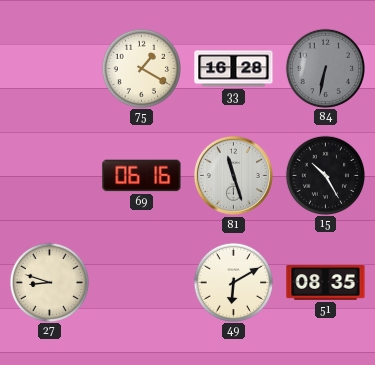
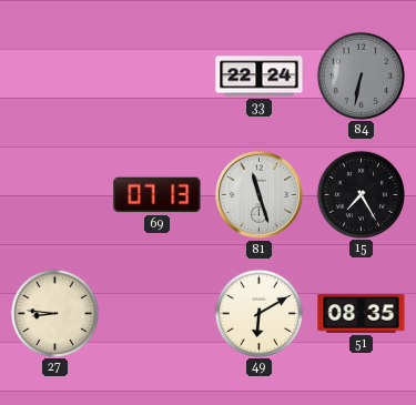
75: 1:20 -> none
33: 16:28 -> 22:24
69: 06:16 -> 07:13
15: 10:25 -> 7:25
27: 8:48 -> 8:46
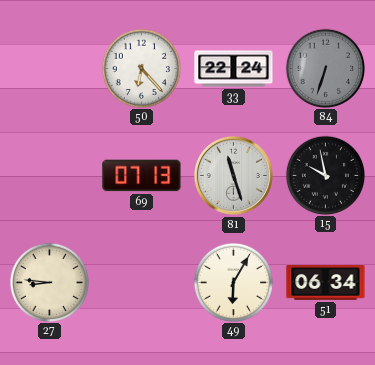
50: none -> 6:23
84: 6:32 -> 6:33
15: 7:25 -> 9:58
49: 6:10 -> 6:05
51: 08:35 -> 06:34
